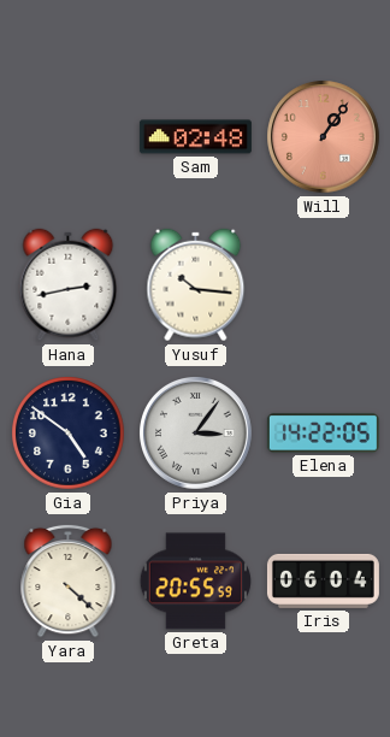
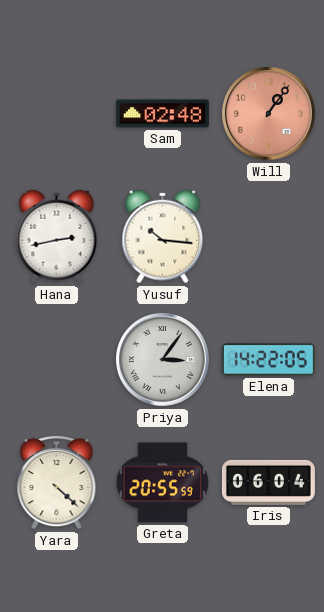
Gia: 4:51 -> none
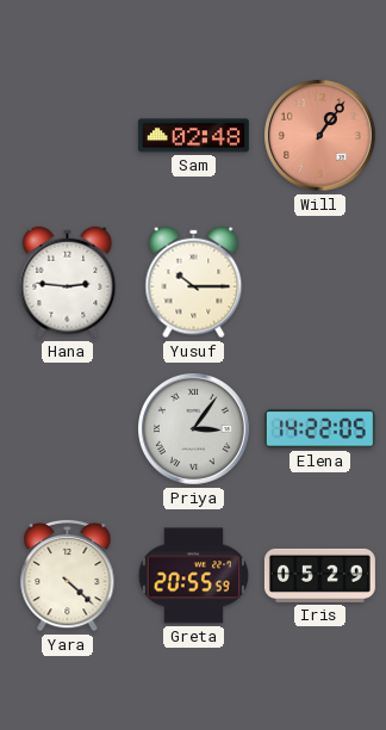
Hana: 2:43 -> 2:46
Yusuf: 10:16 -> 10:15
Iris: 06:04 -> 05:29
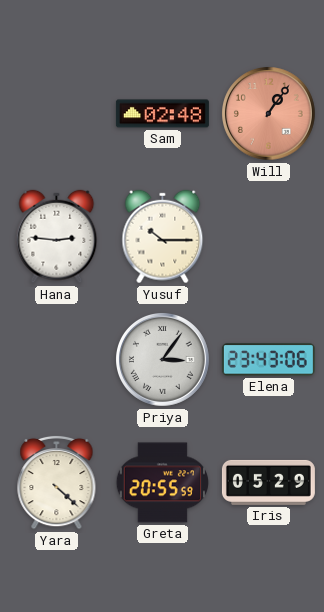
Elena: 14:22 -> 23:43
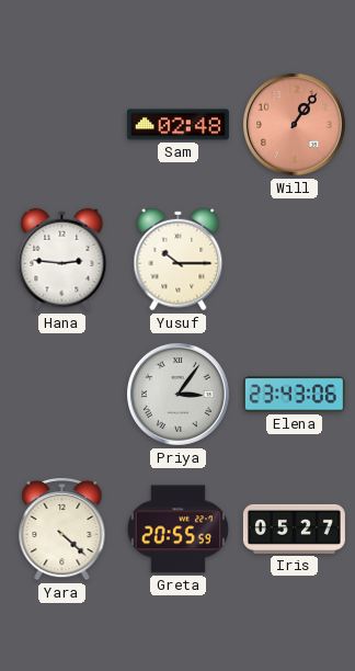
Iris: 05:29 -> 05:27
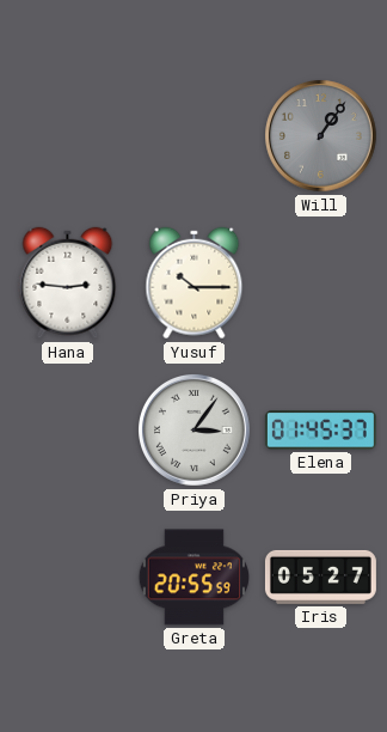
Sam: 02:48 -> none
Will dial: salmon -> grey
Elena: 23:43 -> 01:45
Yara: 4:22 -> none
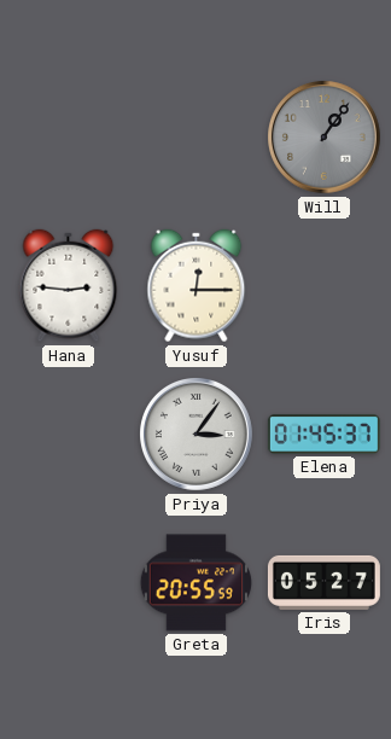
Yusuf: 10:15 -> 12:15
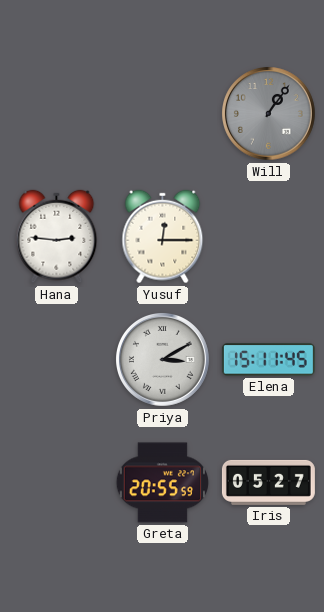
Priya: 3:06 -> 3:10
Elena: 01:45 -> 15:11
